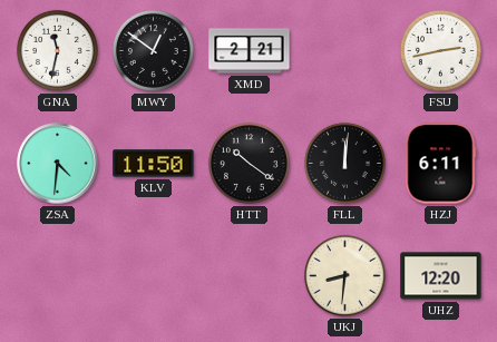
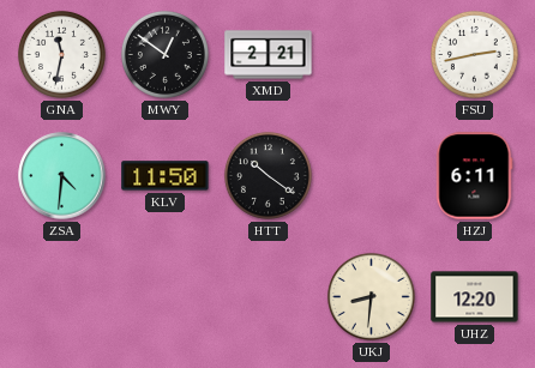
FLL: 12:01 -> none
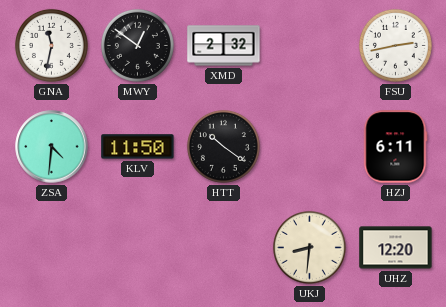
XMD: 2:21 -> 2:32
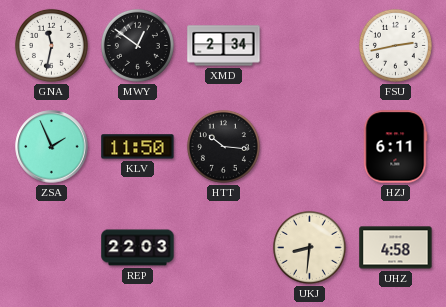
XMD: 2:32 -> 2:34
ZSA: 4:31 -> 1:56
HTT: 10:21 -> 10:16
REP: none -> 22:03
UHZ: 12:20 -> 4:58
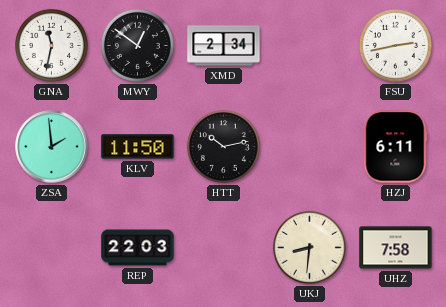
ZSA: 1:56 -> 1:59
HTT: 10:16 -> 10:13
UHZ: 4:58 -> 7:58
